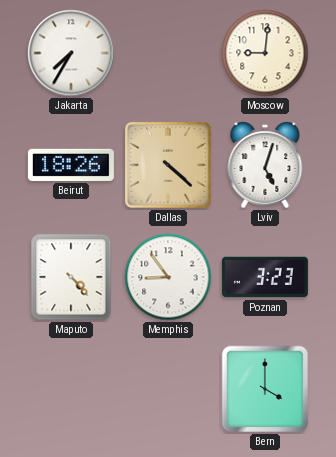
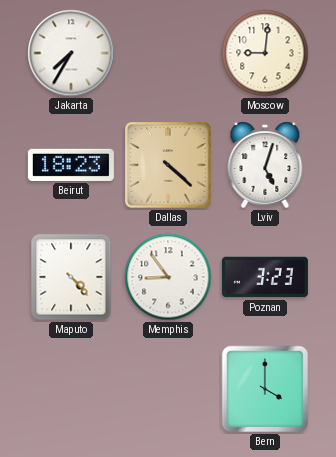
Beirut: 18:26 -> 18:23
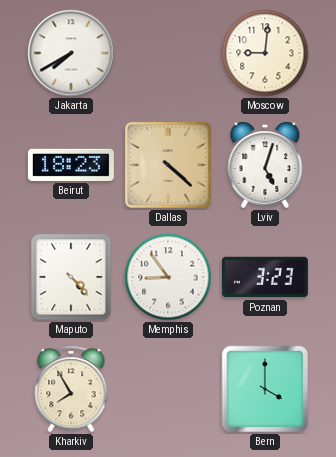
Jakarta: 7:35 -> 7:40
Kharkiv: none -> 7:55
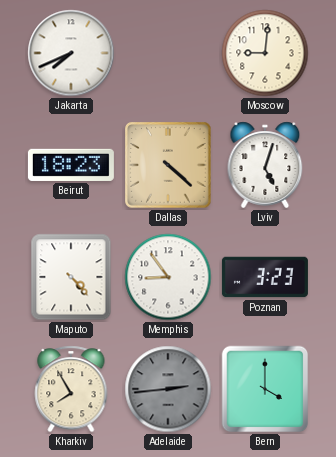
Jakarta: 7:40 -> 7:41
Adelaide: none -> 2:44
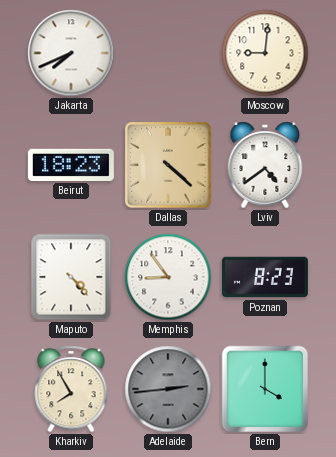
Lviv: 5:03 -> 4:39
Poznan: 3:23 -> 8:23
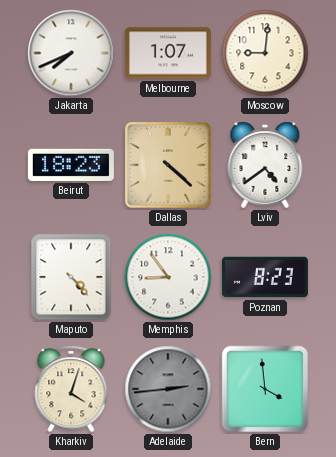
Melbourne: none -> 1:07
Kharkiv: 7:55 -> 4:03
Bern: 4:00 -> 3:59
